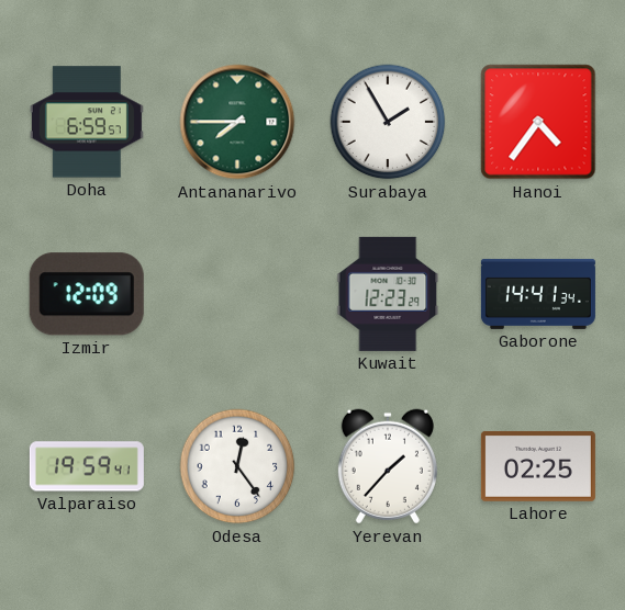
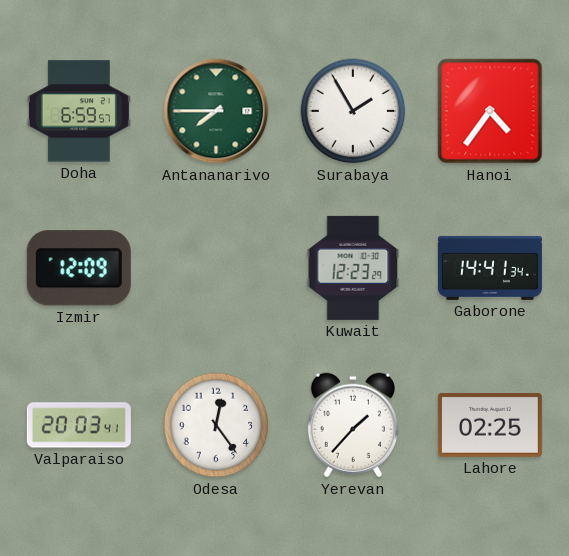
Valparaiso: 19:59 -> 20:03
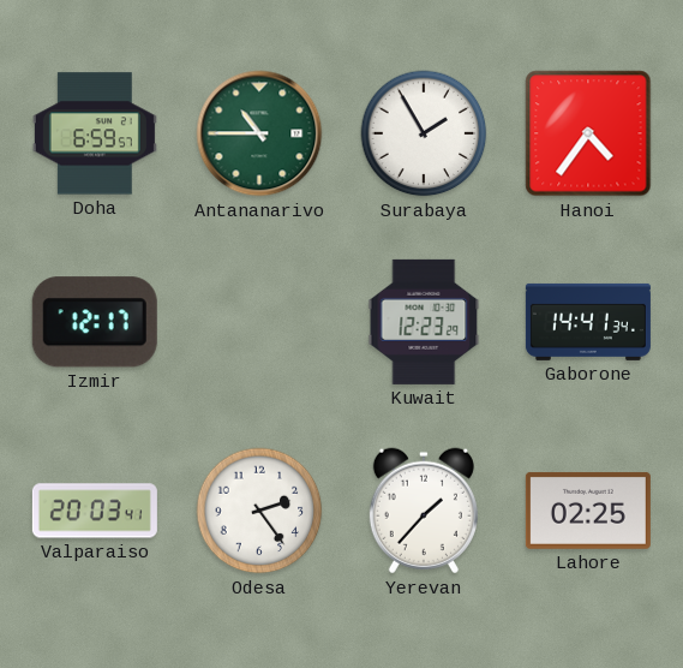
Antananarivo: 7:45 -> 10:45
Izmir: 12:09 -> 12:17
Odesa: 12:24 -> 2:24
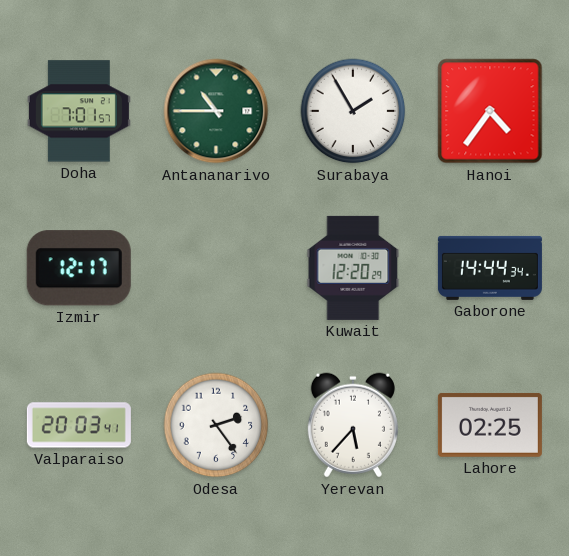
Doha: 6:59 -> 7:01
Kuwait: 12:23 -> 12:20
Gaborone: 14:41 -> 14:44
Yerevan: 1:37 -> 5:37
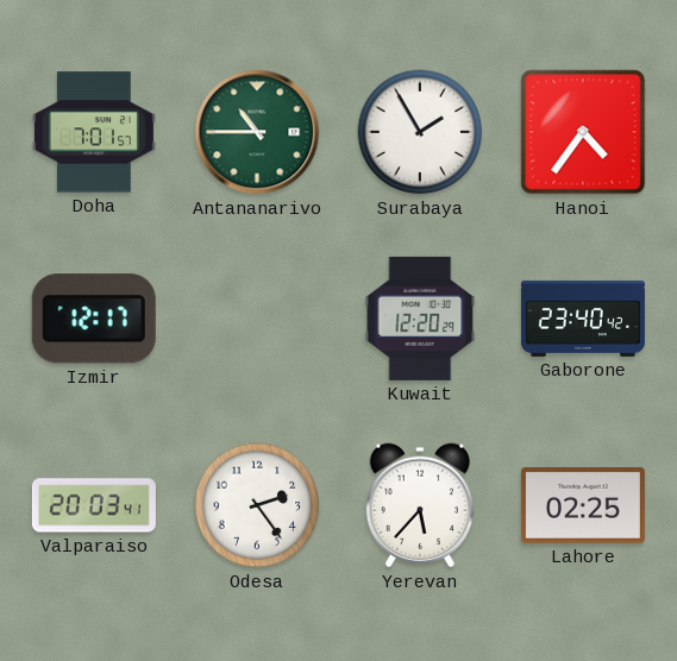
Gaborone: 14:44 -> 23:40
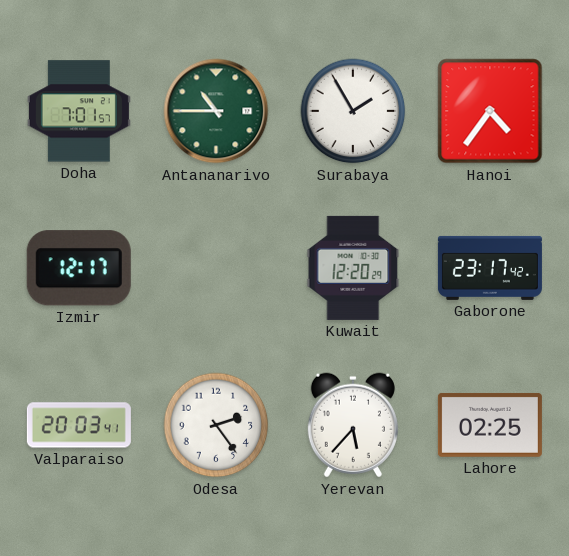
Gaborone: 23:40 -> 23:17
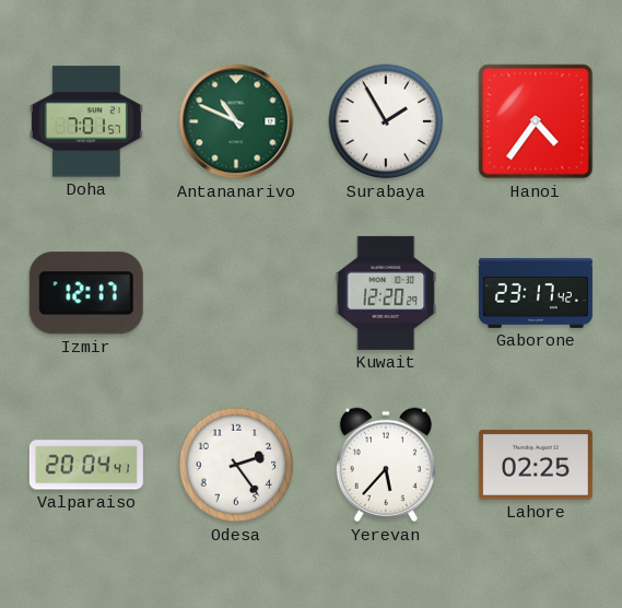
Antananarivo: 10:45 -> 10:49
Valparaiso: 20:03 -> 20:04
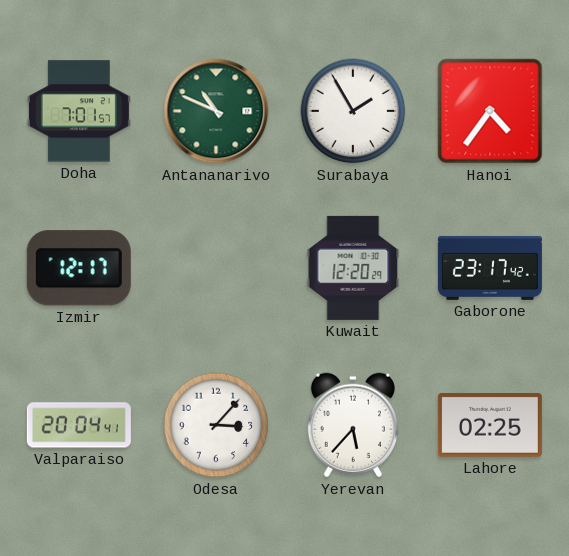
Odesa: 2:24 -> 3:07
